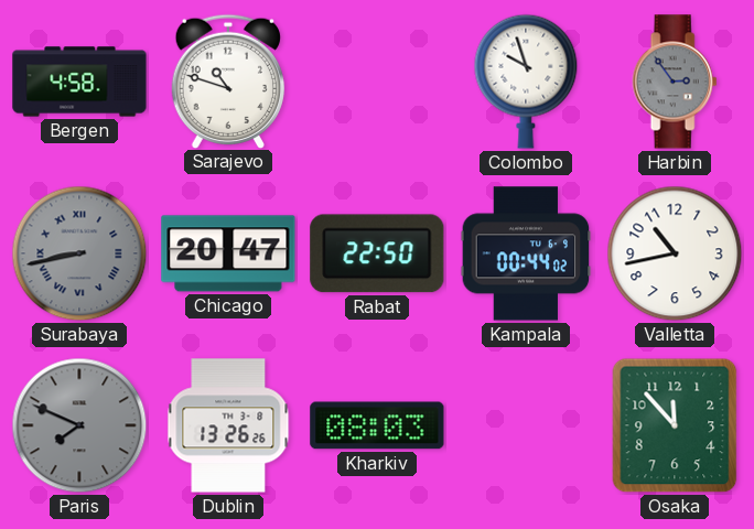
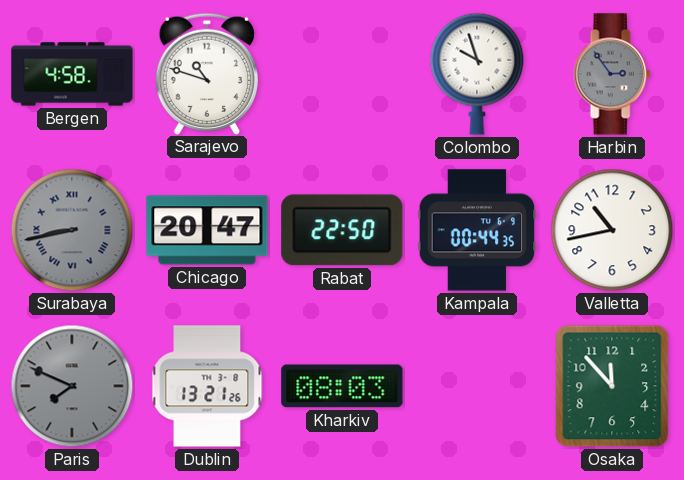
Kampala: 00:44:02 -> 00:44:35
Dublin: 13:26 -> 13:21
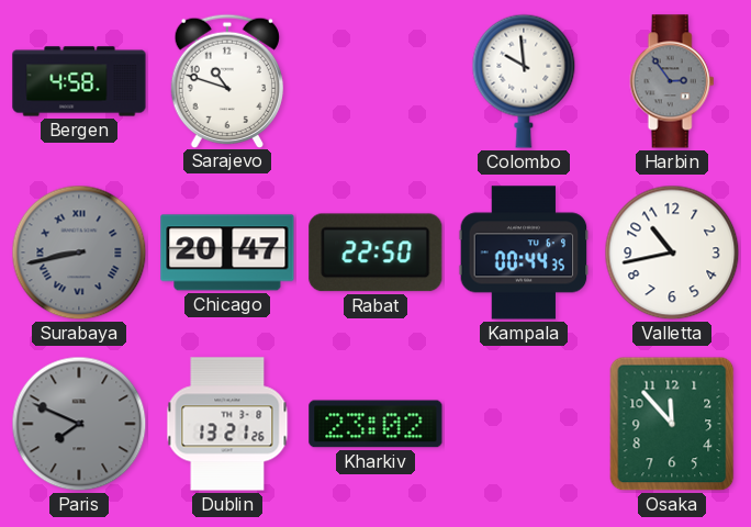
Colombo: 9:57 -> 9:59
Kharkiv: 08:03 -> 23:02
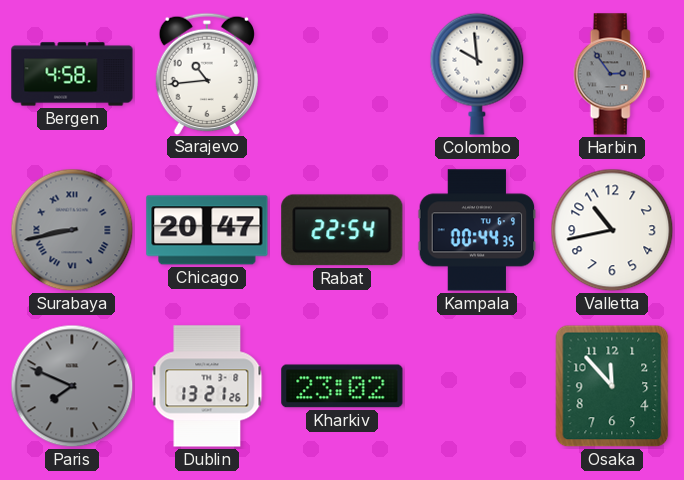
Sarajevo: 10:48 -> 10:44
Rabat: 22:50 -> 22:54
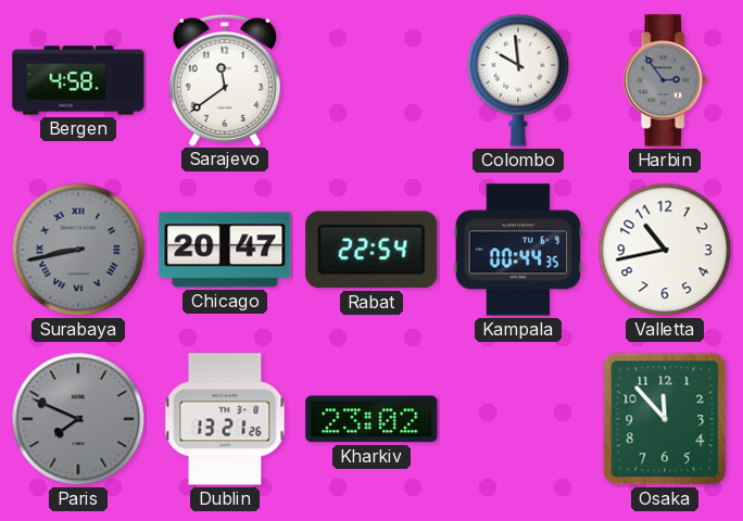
Sarajevo: 10:44 -> 11:39
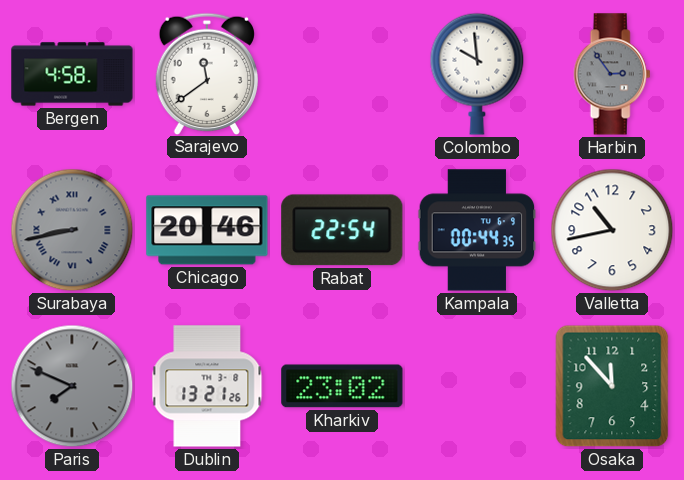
Chicago: 20:47 -> 20:46
